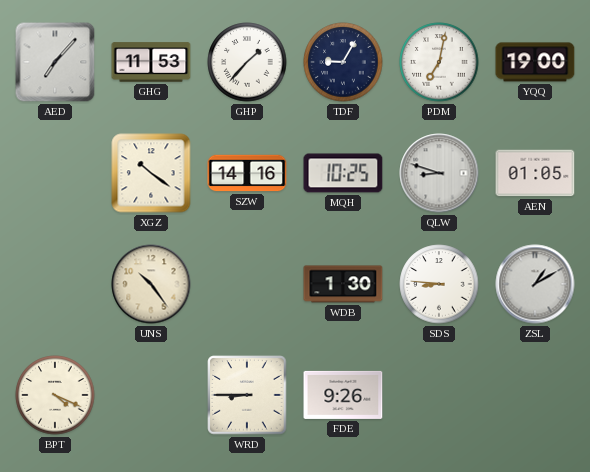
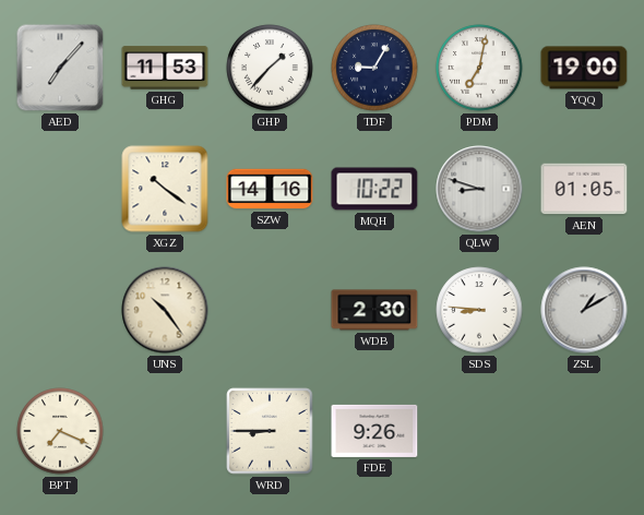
MQH: 10:25 -> 10:22
WDB: 1:30 -> 2:30
BPT: 4:19 -> 7:19
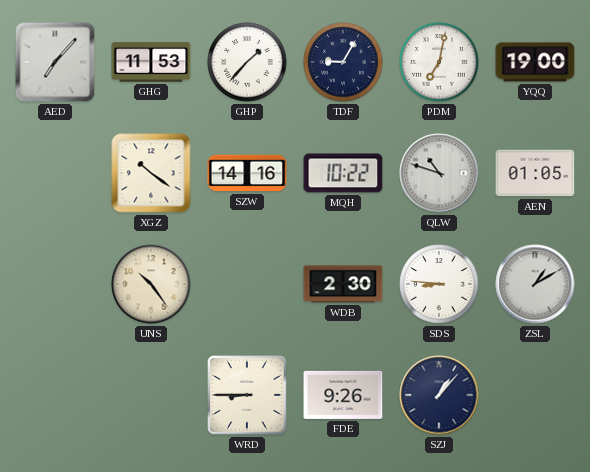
QLW: 8:48 -> 10:48
BPT: 7:19 -> none
SZJ: none -> 1:07
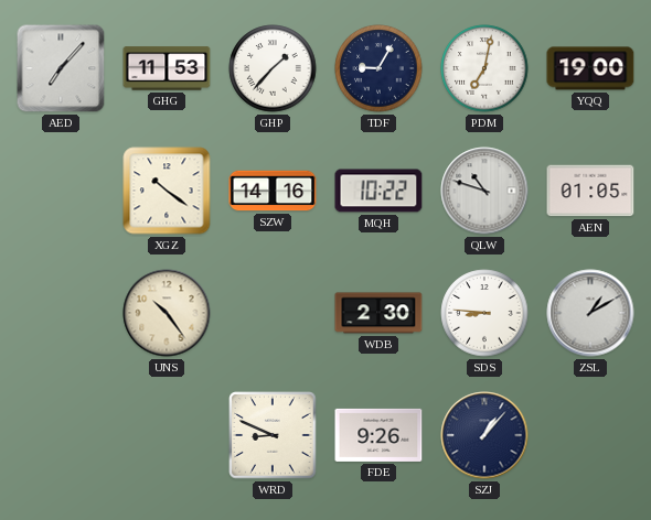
WRD: 8:45 -> 8:49
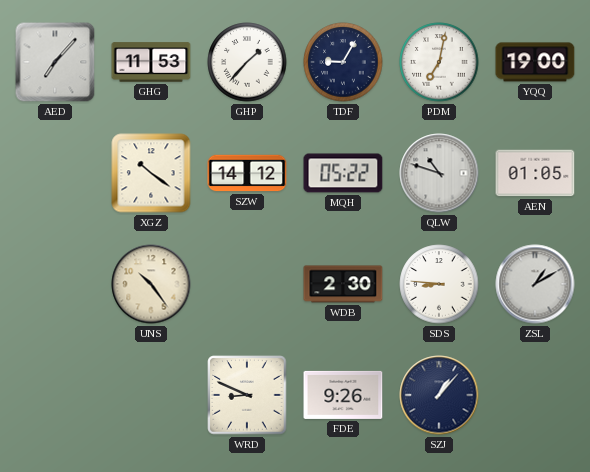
SZW: 14:16 -> 14:12
MQH: 10:22 -> 05:22
